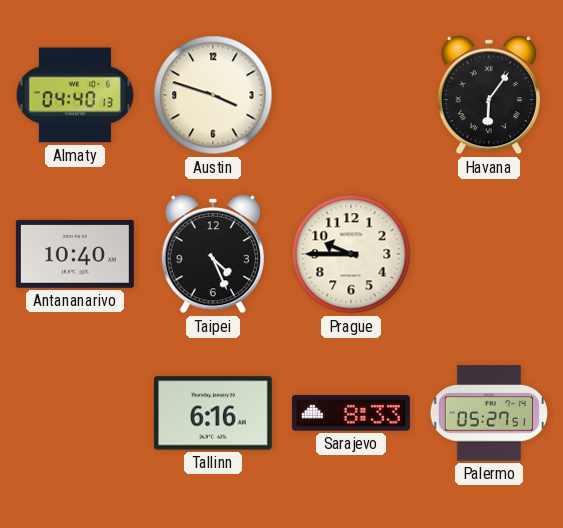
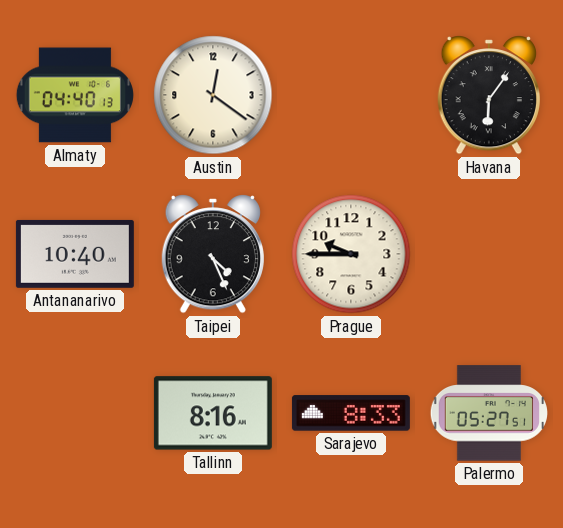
Austin: 3:48 -> 12:21
Tallinn: 6:16 -> 8:16
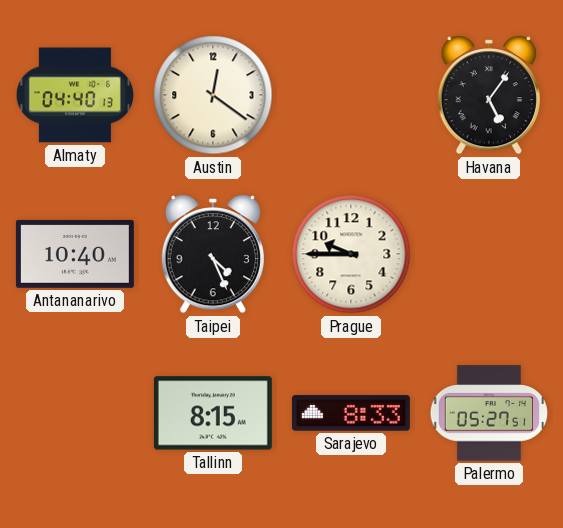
Havana: 6:06 -> 5:06
Tallinn: 8:16 -> 8:15
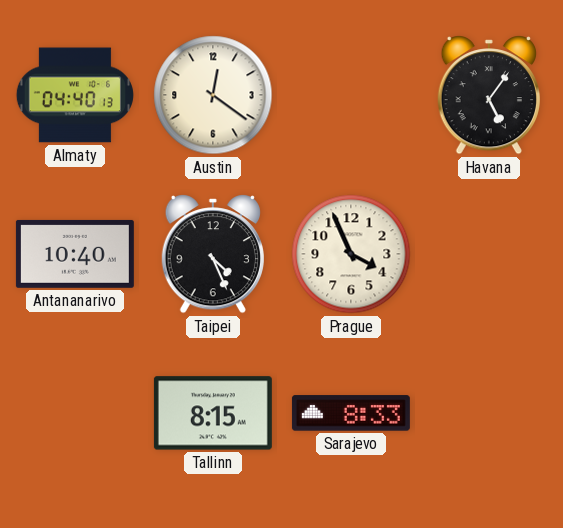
Prague: 9:45 -> 3:56
Palermo: 05:27 -> none
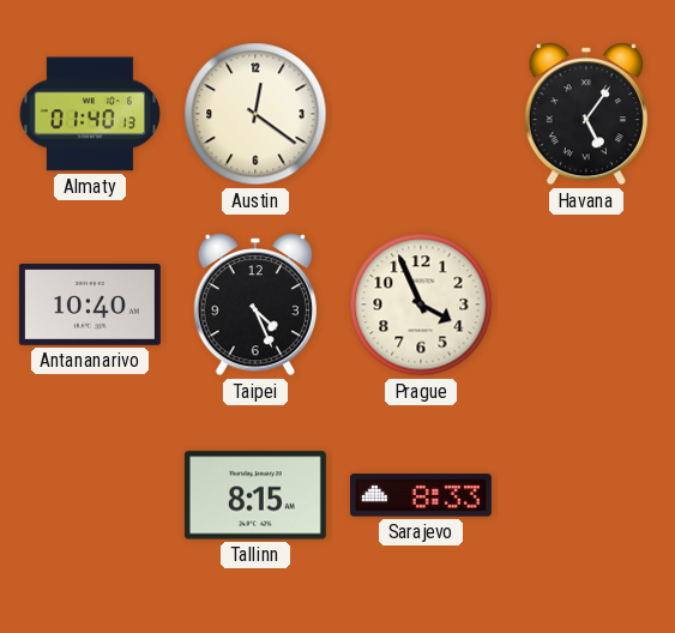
Almaty: 04:40 -> 01:40
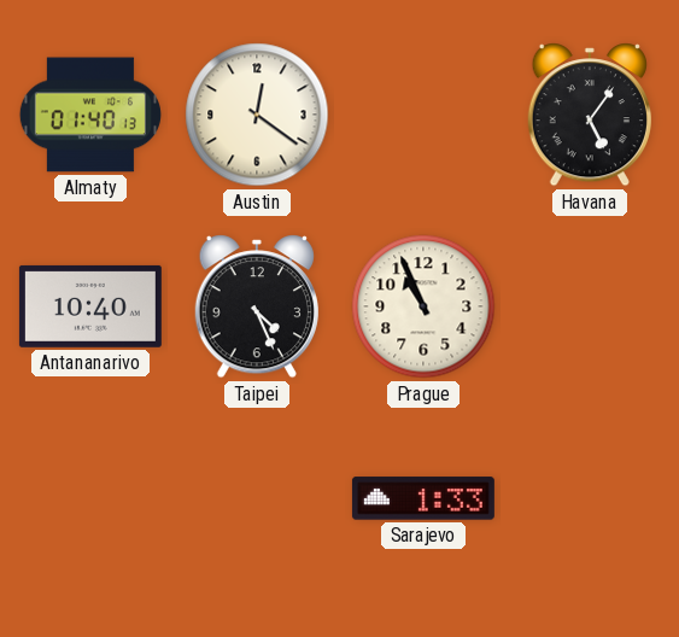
Prague: 3:56 -> 10:56
Tallinn: 8:15 -> none
Sarajevo: 8:33 -> 1:33
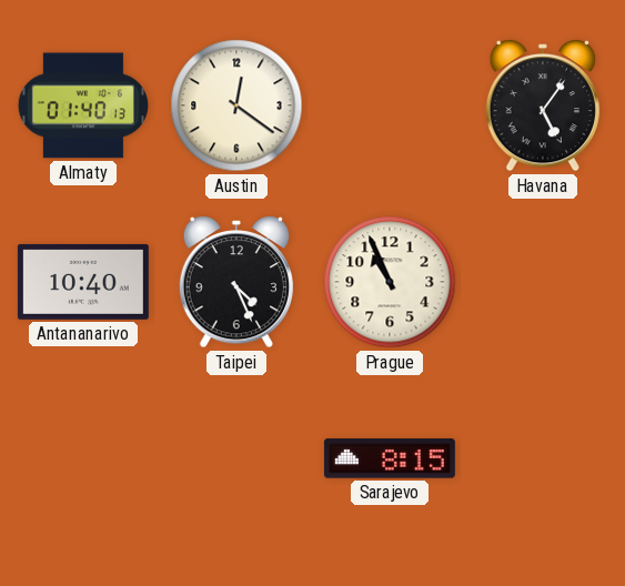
Sarajevo: 1:33 -> 8:15
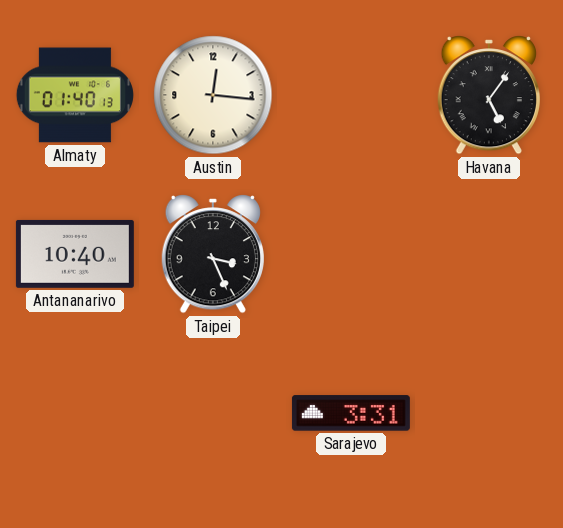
Austin: 12:21 -> 12:16
Taipei: 4:26 -> 3:26
Prague: 10:56 -> none
Sarajevo: 8:15 -> 3:31
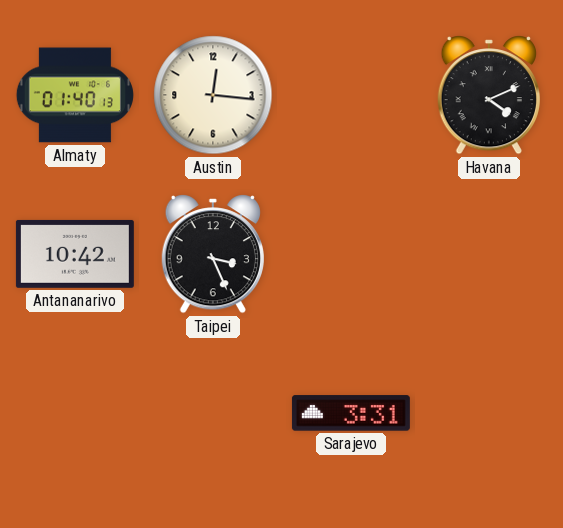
Havana: 5:06 -> 4:11
Antananarivo: 10:40 -> 10:42
